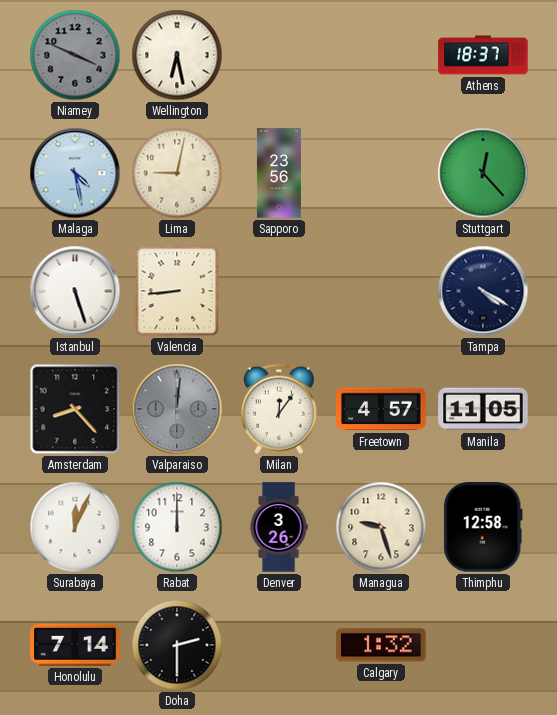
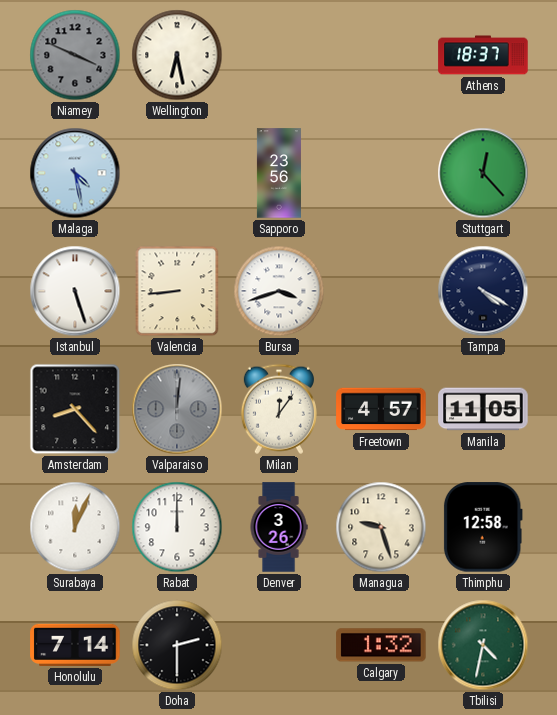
Lima: 9:02 -> none
Bursa: none -> 3:42
Tbilisi: none -> 4:32
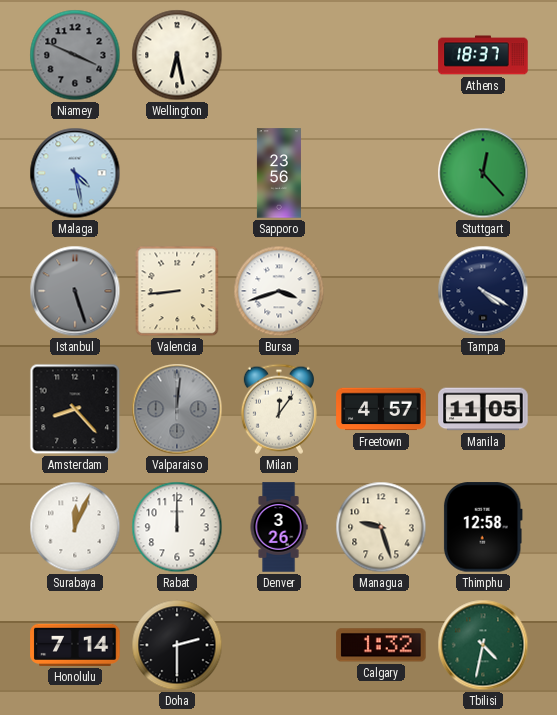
Istanbul dial: white -> grey
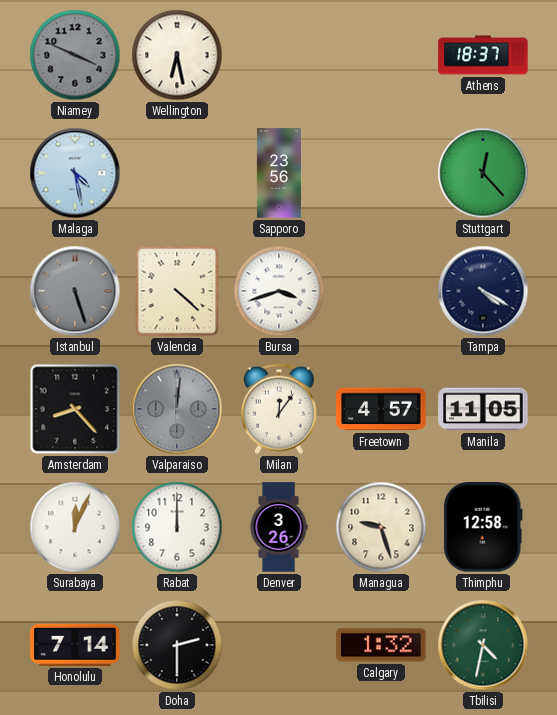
Valencia: 8:44 -> 4:22
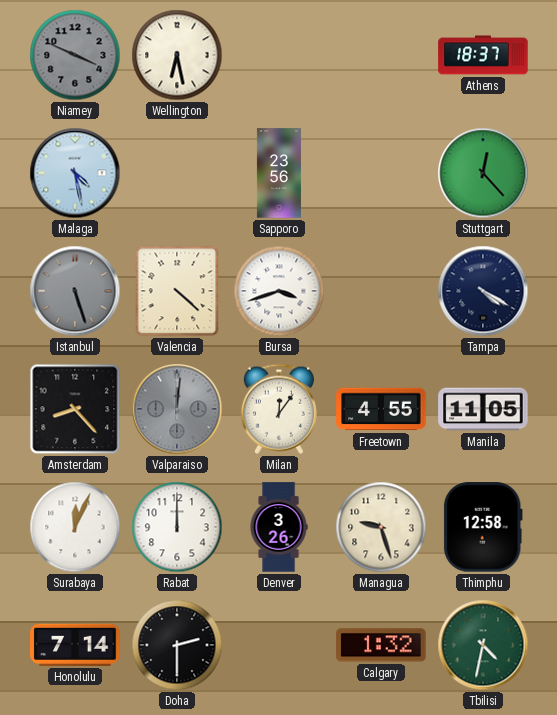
Freetown: 4:57 -> 4:55
